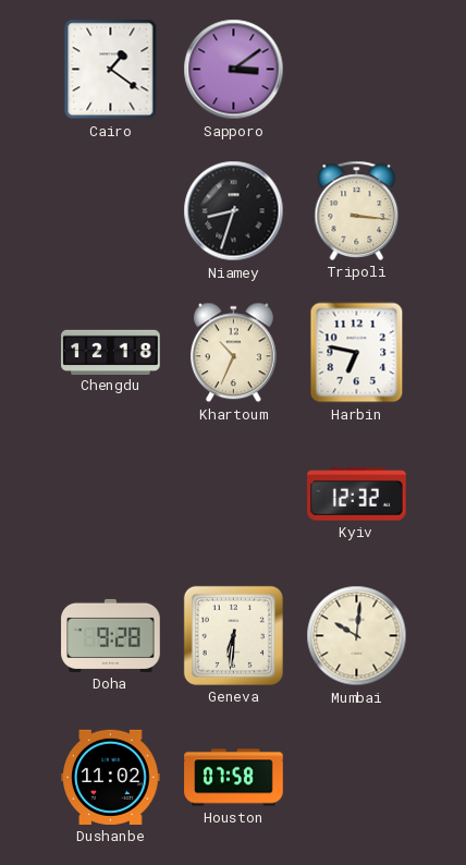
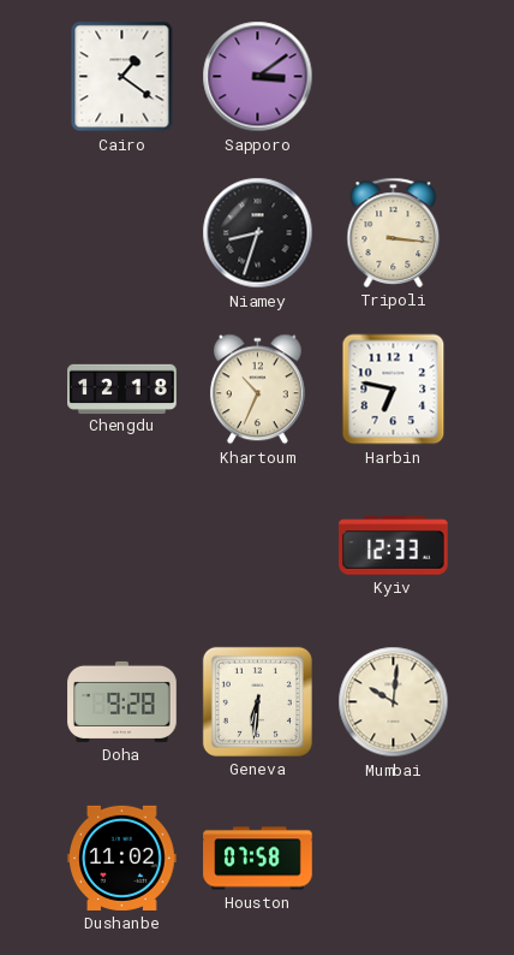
Kyiv: 12:32 -> 12:33
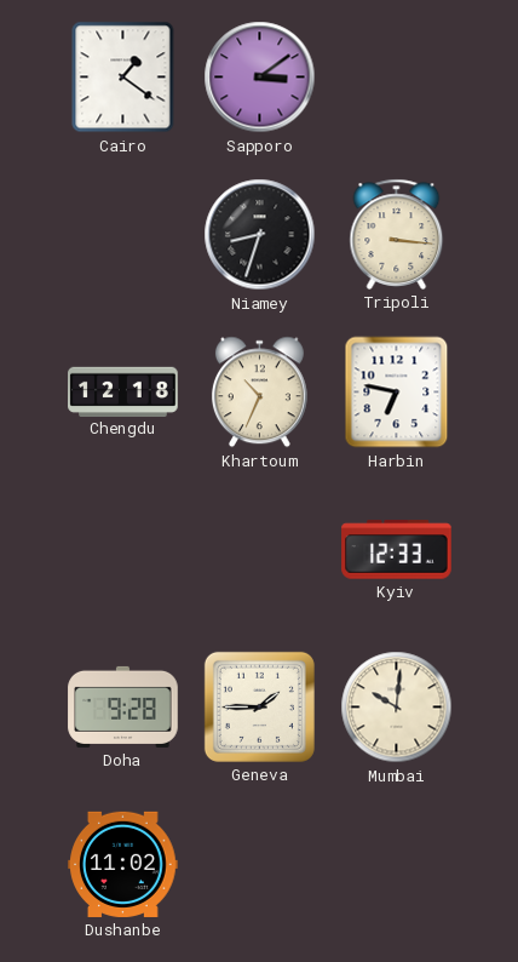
Geneva: 6:31 -> 1:45
Houston: 07:58 -> none
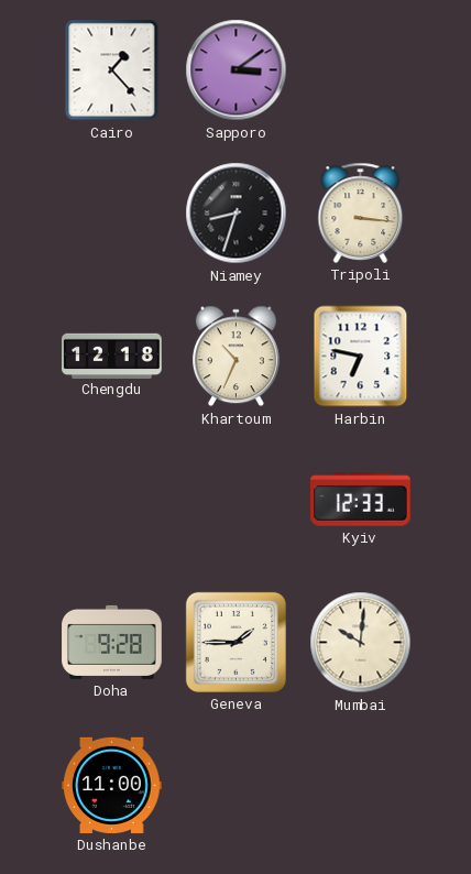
Cairo: 1:21 -> 1:23
Dushanbe: 11:02 -> 11:00
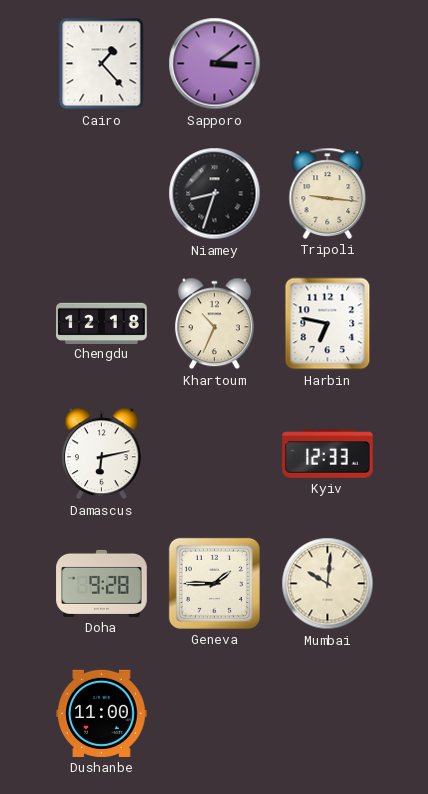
Tripoli: 3:16 -> 9:16
Damascus: none -> 6:13
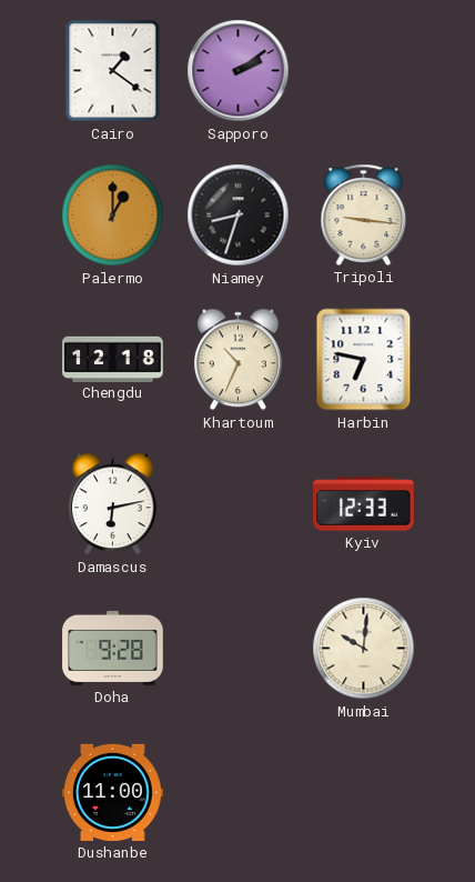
Cairo: 1:23 -> 1:21
Sapporo: 3:09 -> 2:09
Palermo: none -> 1:00
Geneva: 1:45 -> none
